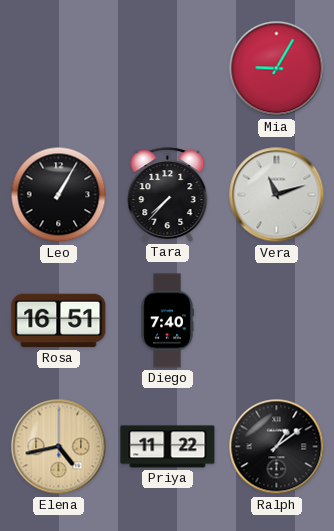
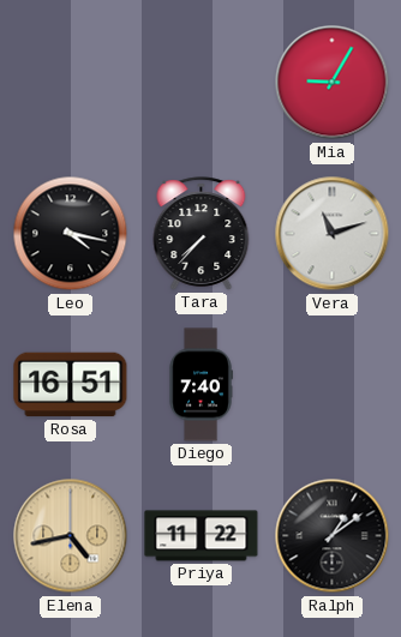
Leo: 1:05 -> 4:17
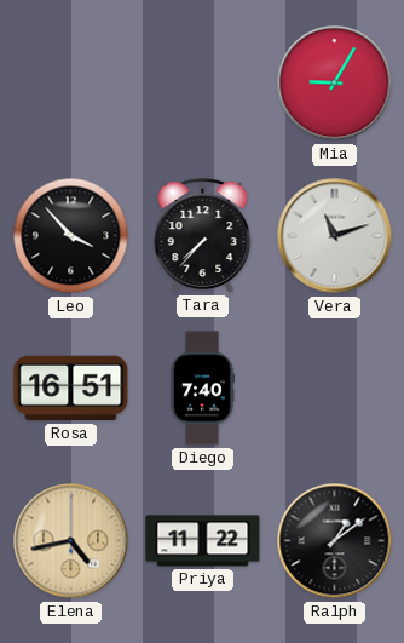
Leo: 4:17 -> 3:53
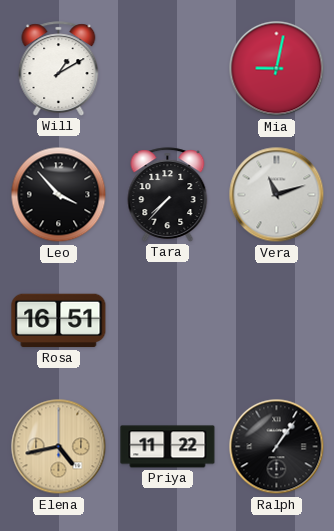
Will: none -> 1:10
Mia: 9:05 -> 9:02
Diego: 7:40 -> none
Ralph: 1:09 -> 1:06
